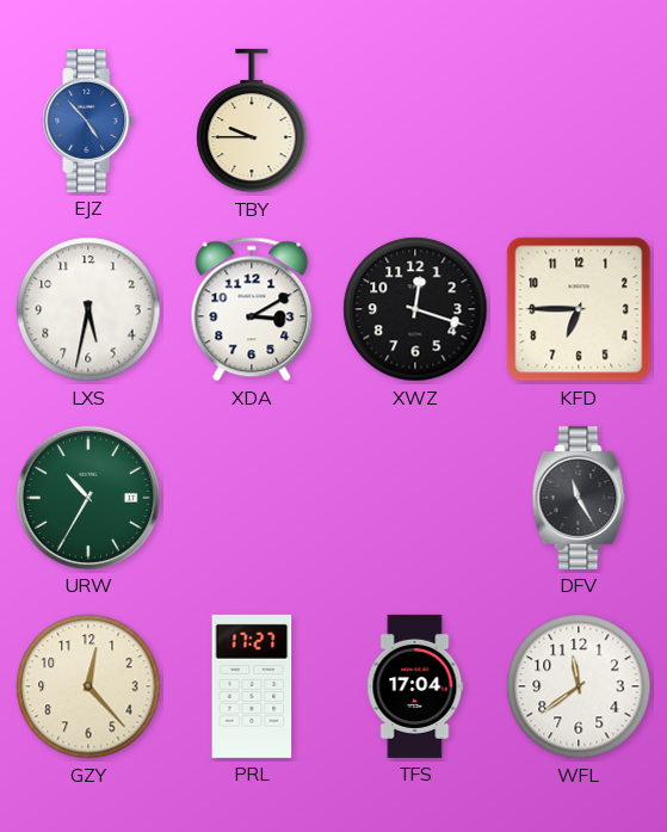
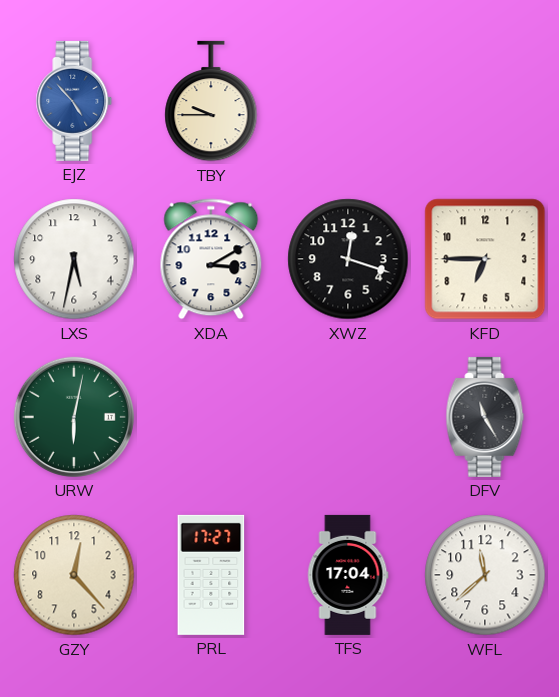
URW: 10:35 -> 6:02
WFL: 11:39 -> 11:38
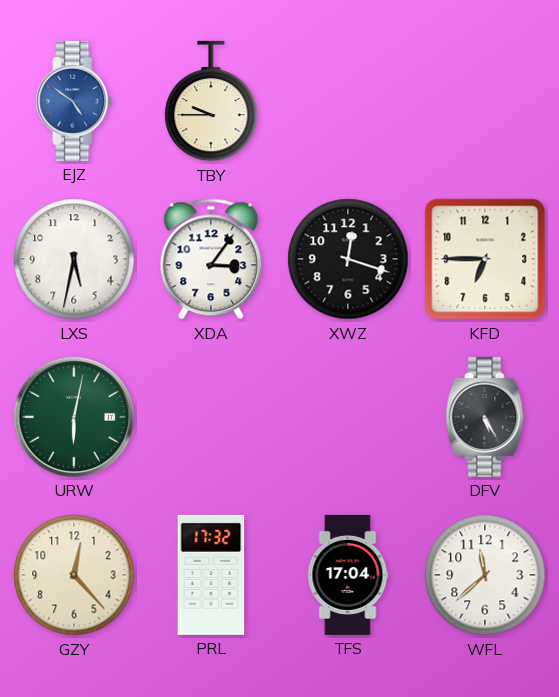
EJZ: 4:53 -> 4:51
XDA: 3:10 -> 3:06
DFV: 11:25 -> 5:25
PRL: 17:27 -> 17:32
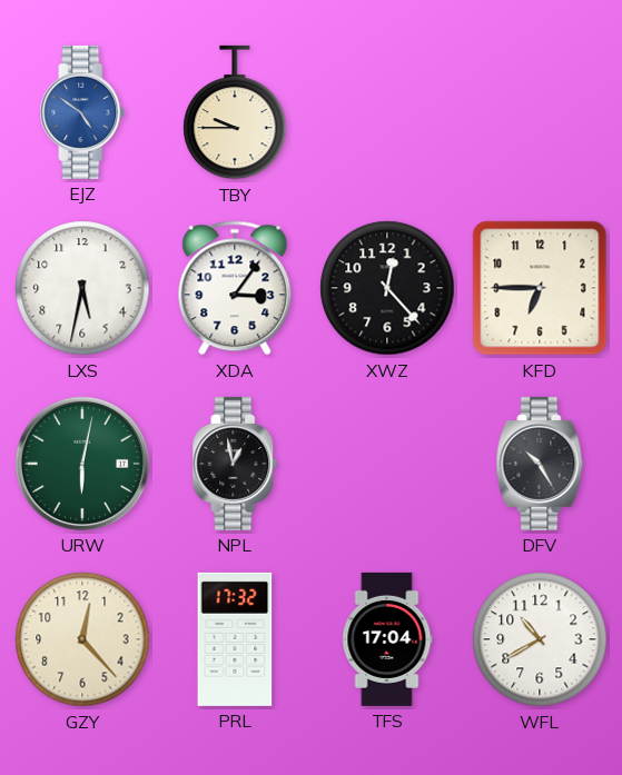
XWZ: 12:18 -> 12:23
NPL: none -> 12:58
DFV: 5:25 -> 10:25
WFL: 11:38 -> 10:40
